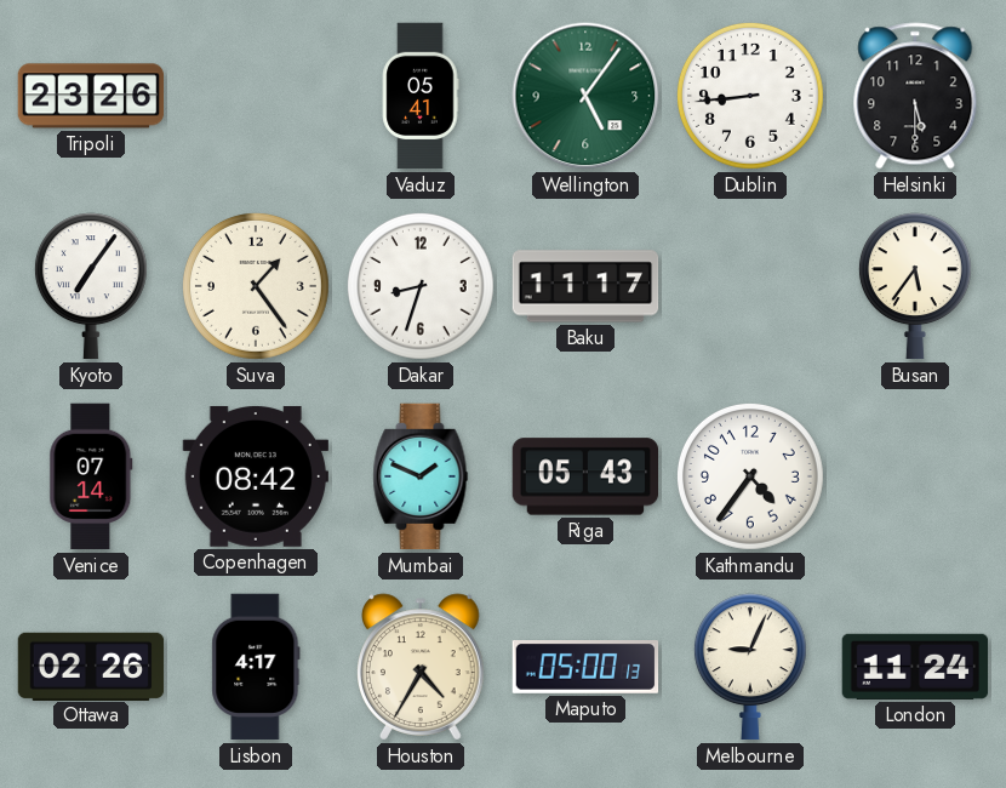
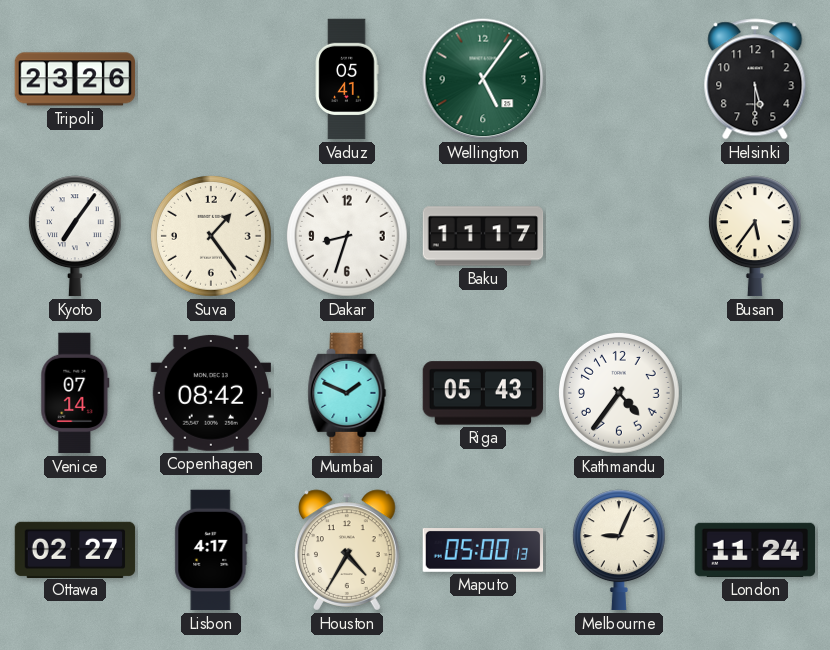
Dublin: 8:44 -> none
Ottawa: 02:26 -> 02:27
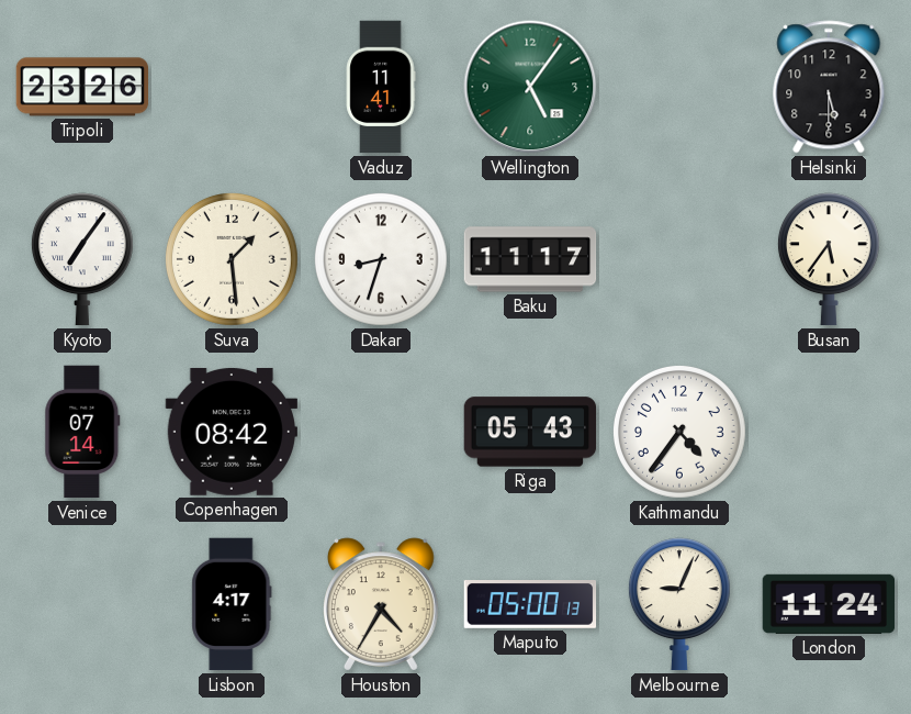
Vaduz: 05:41 -> 11:41
Suva: 1:24 -> 1:29
Mumbai: 1:49 -> none
Ottawa: 02:27 -> none
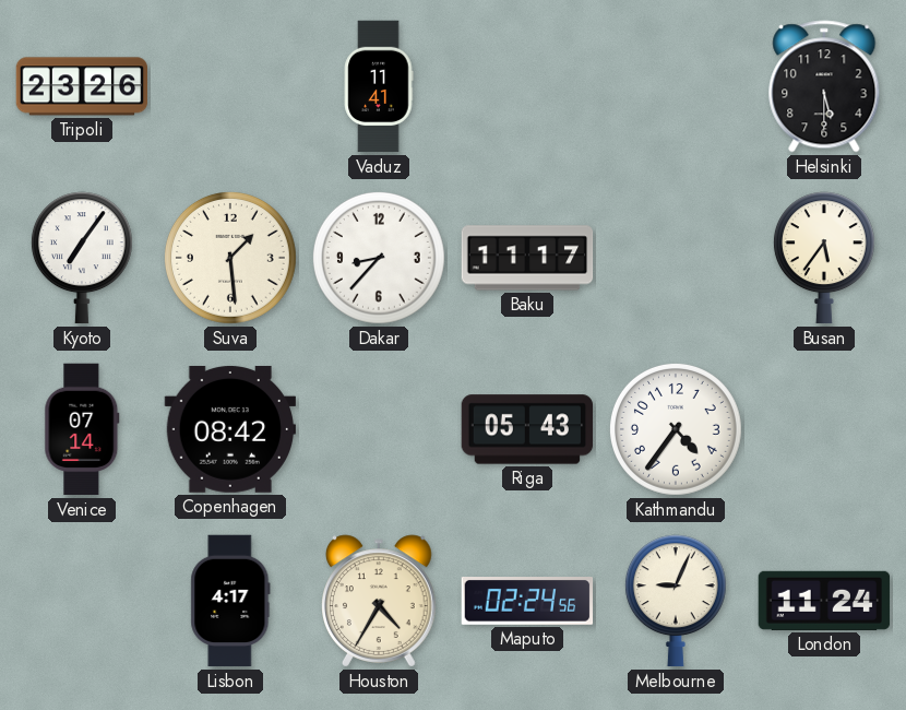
Wellington: 5:06 -> none
Dakar: 8:33 -> 8:37
Maputo: 05:00 -> 02:24
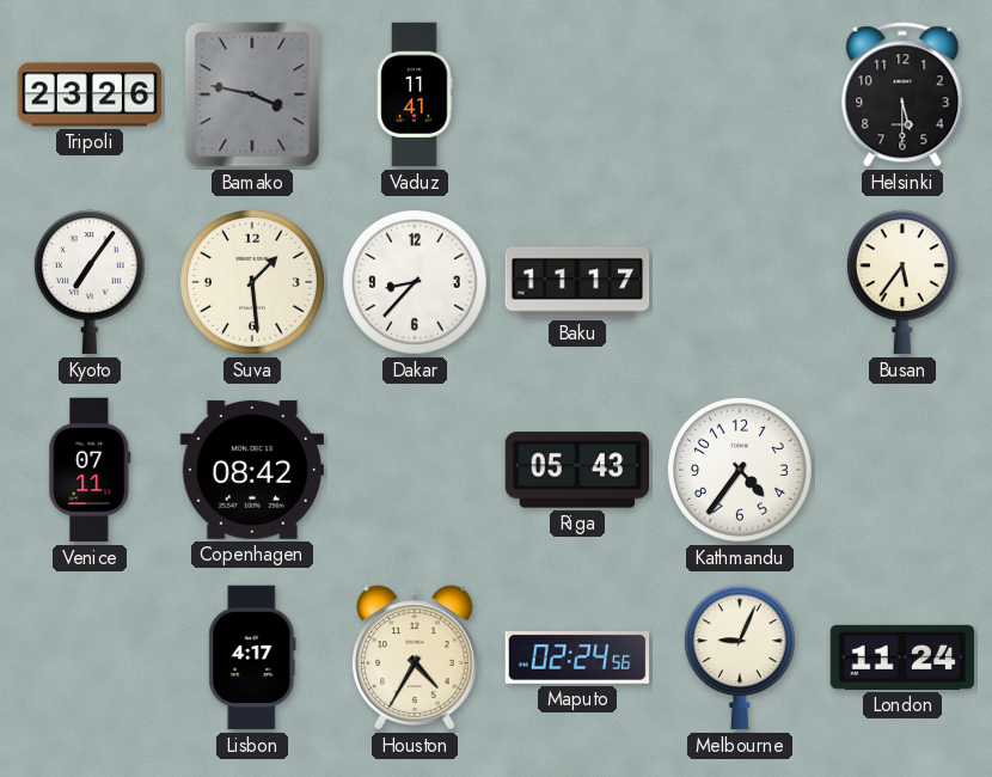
Bamako: none -> 3:47
Venice: 07:14 -> 07:11
